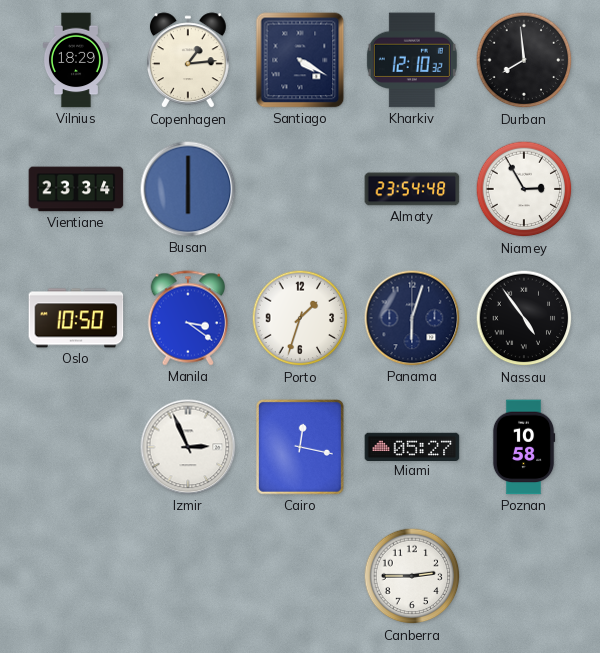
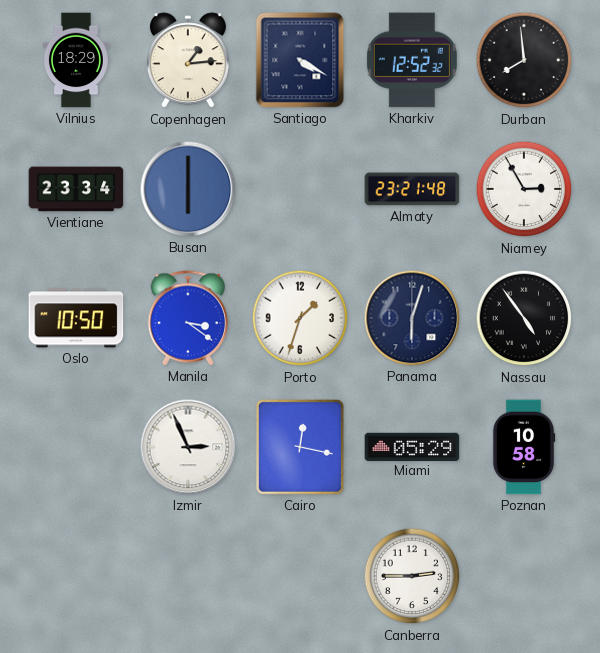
Kharkiv: 12:10 -> 12:52
Almaty: 23:54 -> 23:21
Miami: 05:27 -> 05:29
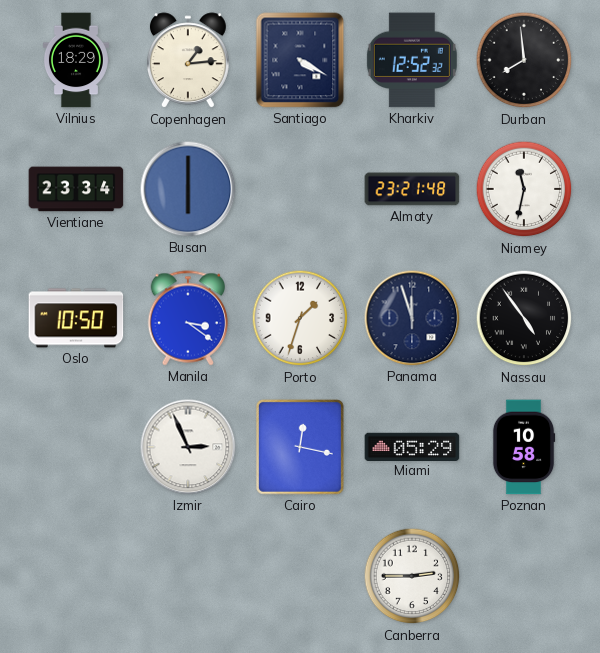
Niamey: 2:55 -> 11:32
Panama: 6:03 -> 11:57
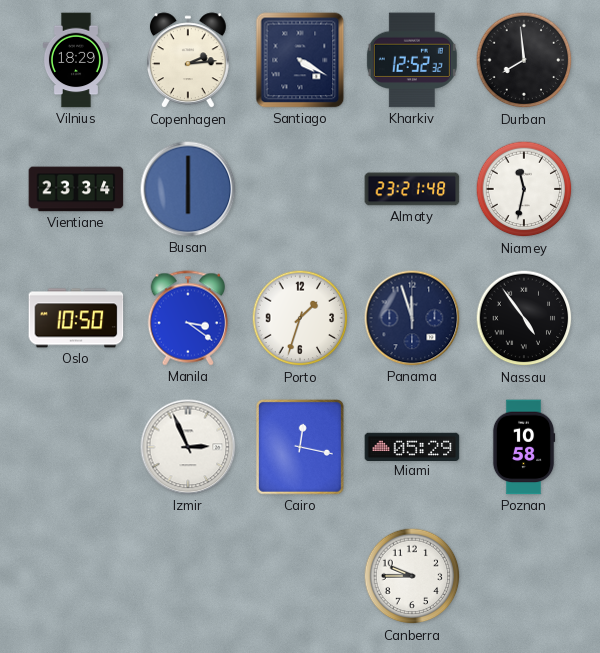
Copenhagen: 1:14 -> 2:14
Canberra: 2:45 -> 9:45
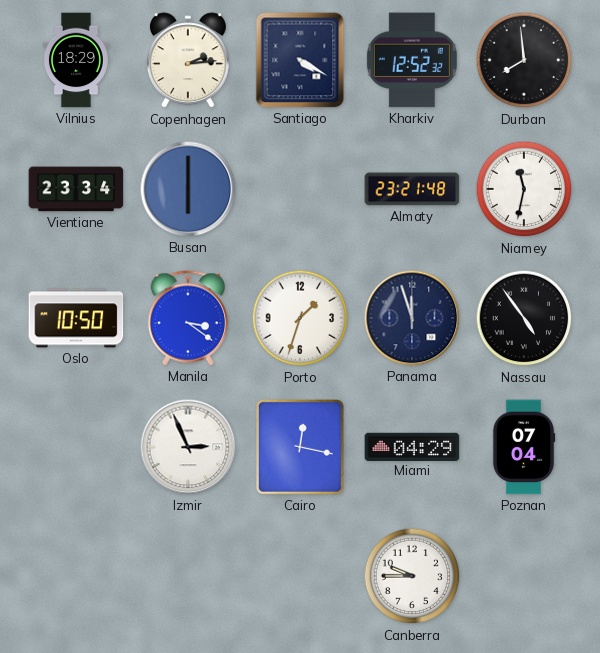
Miami: 05:29 -> 04:29
Poznan: 10:58 -> 07:04
